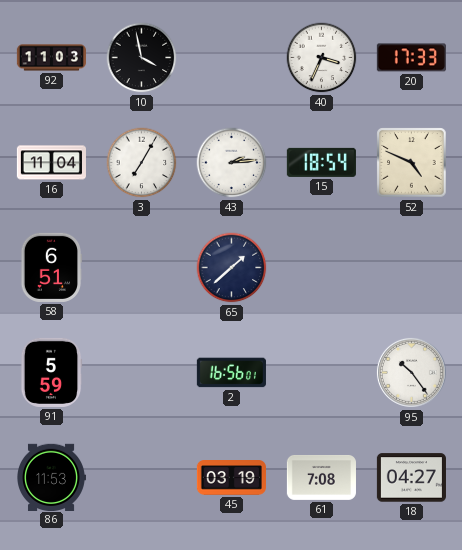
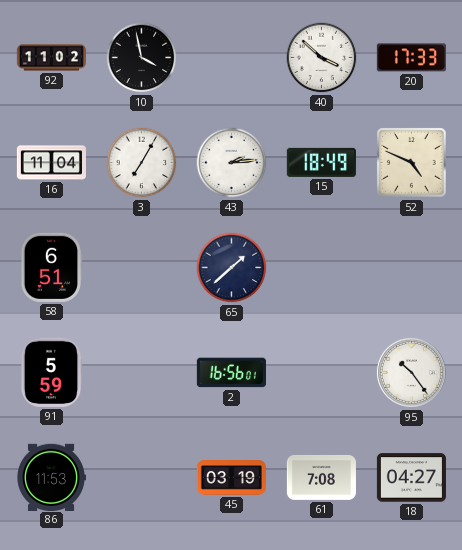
92: 11:03 -> 11:02
40: 3:34 -> 3:52
15: 18:54 -> 18:49
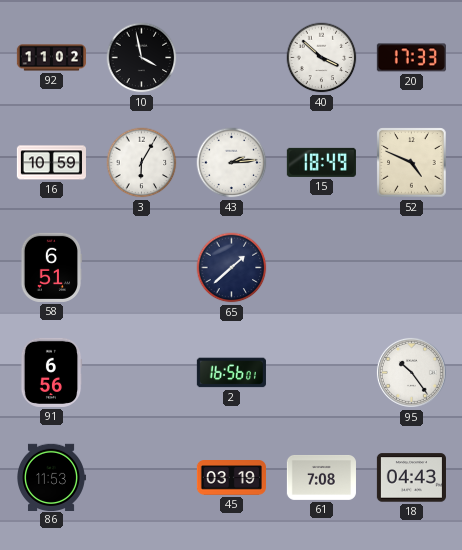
16: 11:04 -> 10:59
3: 7:05 -> 6:05
91: 5:59 -> 6:56
18: 04:27 -> 04:43
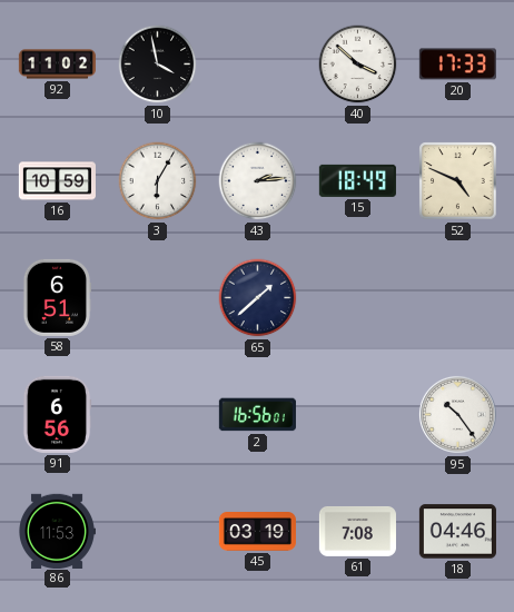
18: 04:43 -> 04:46
